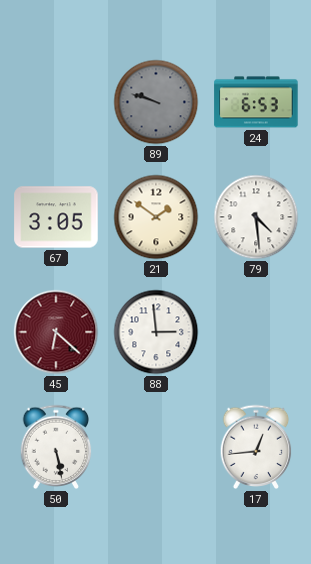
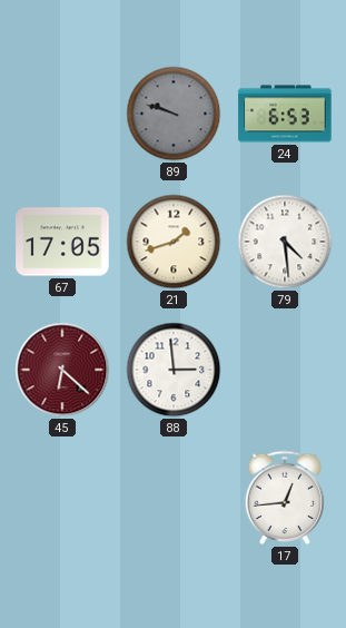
67: 3:05 -> 17:05
21: 1:51 -> 1:42
50: 5:28 -> none
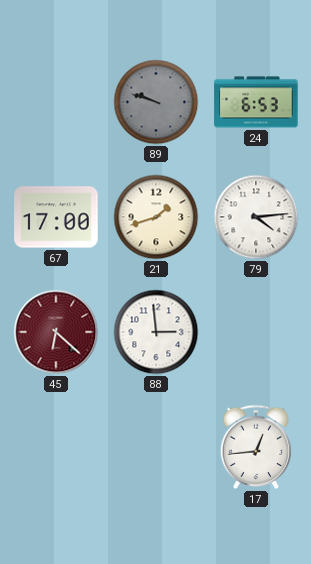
67: 17:05 -> 17:00
79: 4:29 -> 4:14
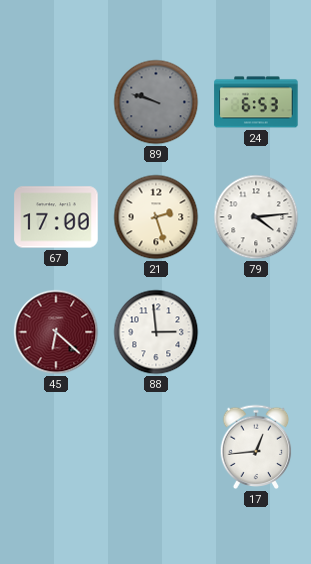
21: 1:42 -> 2:27
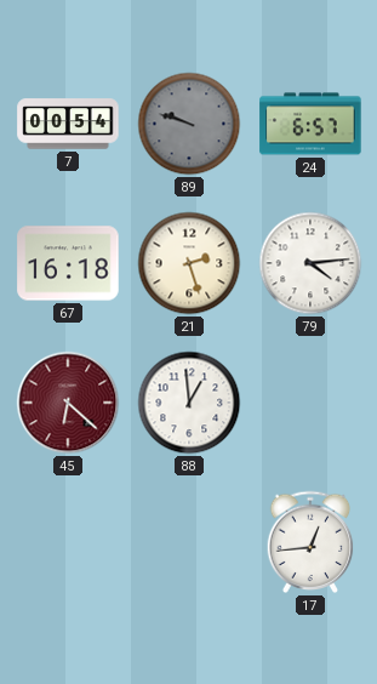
7: none -> 00:54
24: 6:53 -> 6:57
67: 17:00 -> 16:18
88: 2:59 -> 12:59
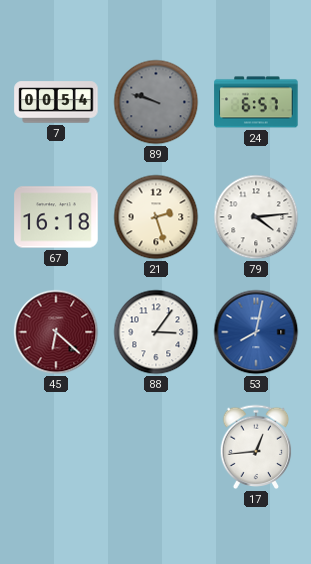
88: 12:59 -> 3:06
53: none -> 8:02
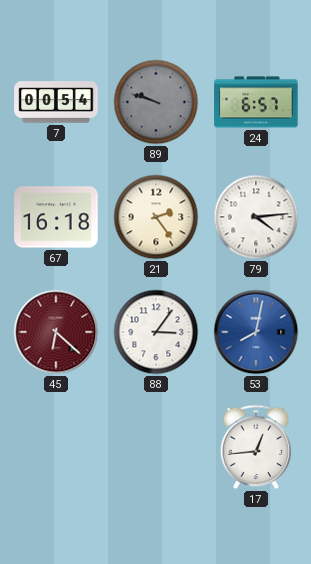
21: 2:27 -> 2:24
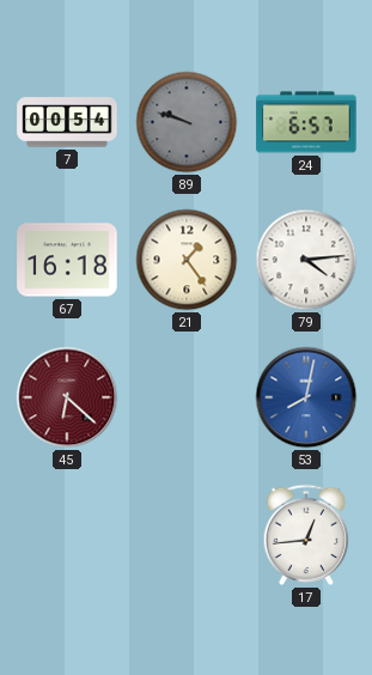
21: 2:24 -> 1:24
88: 3:06 -> none
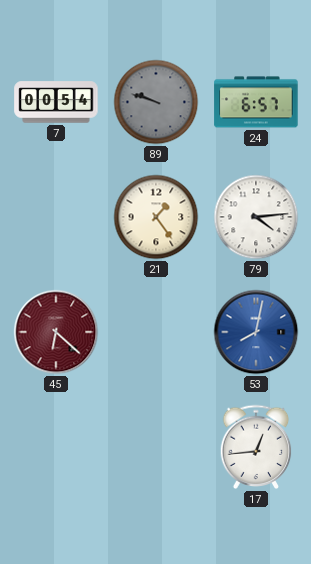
67: 16:18 -> none
